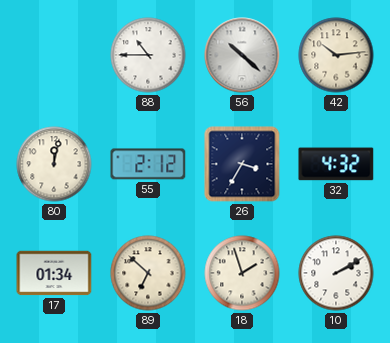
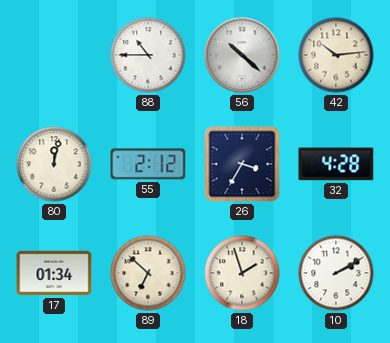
32: 4:32 -> 4:28
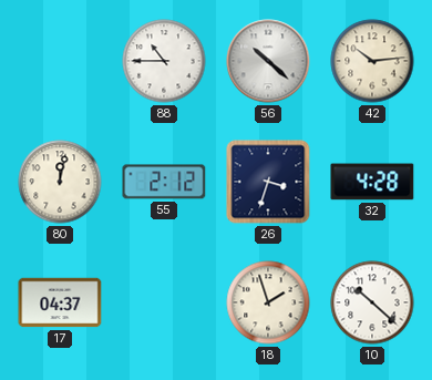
26: 3:35 -> 3:33
17: 01:34 -> 04:37
89: 6:52 -> none
10: 2:10 -> 10:22
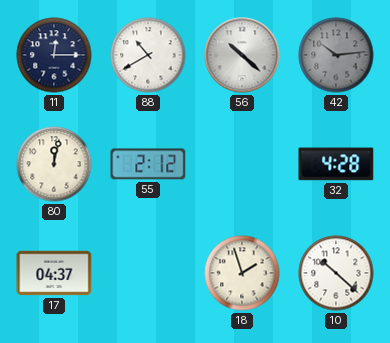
11: none -> 12:15
88: 10:45 -> 10:40
42 dial: cream -> grey
26: 3:33 -> none
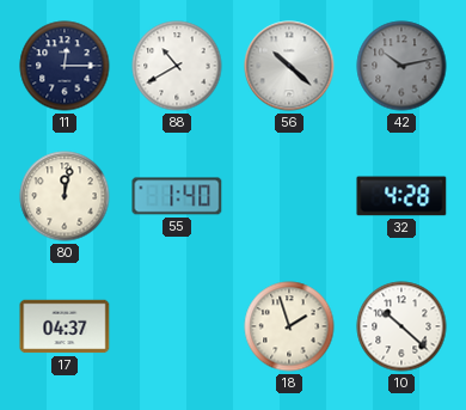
42: 10:14 -> 10:13
55: 2:12 -> 1:40
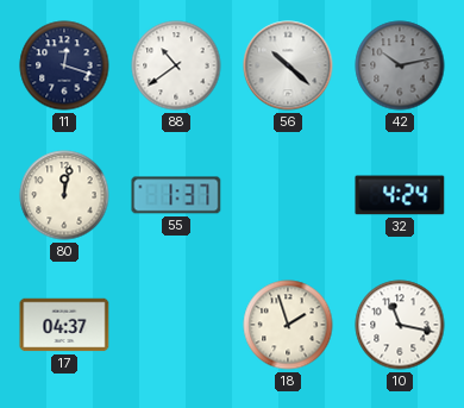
11: 12:15 -> 12:18
88: 10:40 -> 10:39
55: 1:40 -> 1:37
32: 4:28 -> 4:24
10: 10:22 -> 11:17
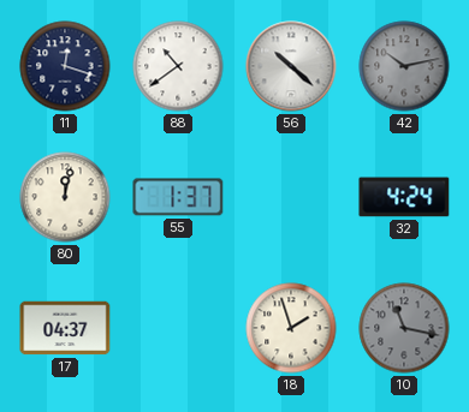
10 dial: white -> grey
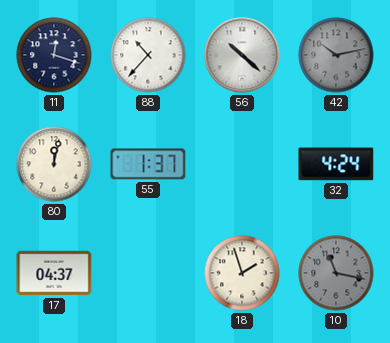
88: 10:39 -> 10:37
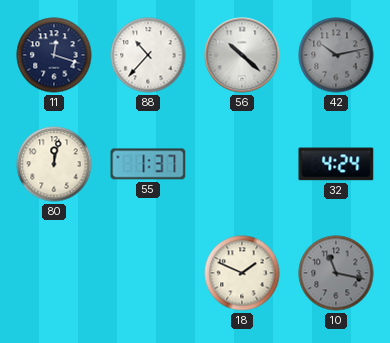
17: 04:37 -> none
18: 1:57 -> 1:49
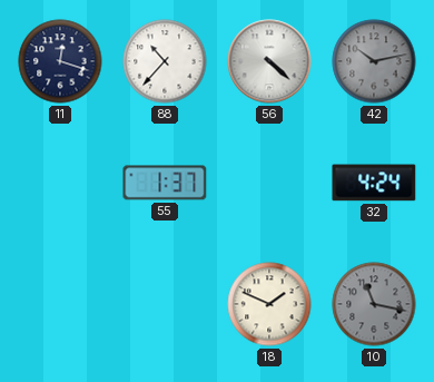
56: 10:22 -> 4:22
80: 12:02 -> none
